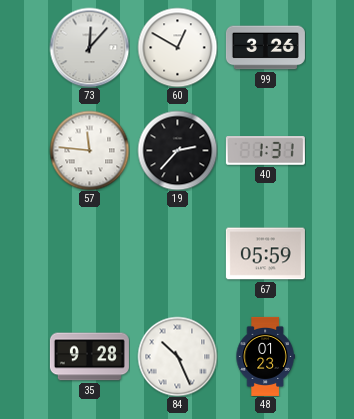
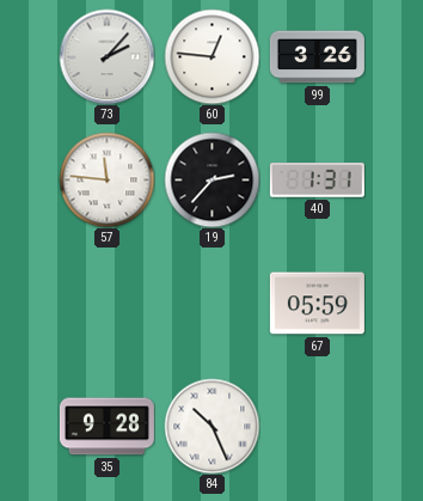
73: 12:07 -> 2:07
60: 12:50 -> 12:46
48: 01:23 -> none
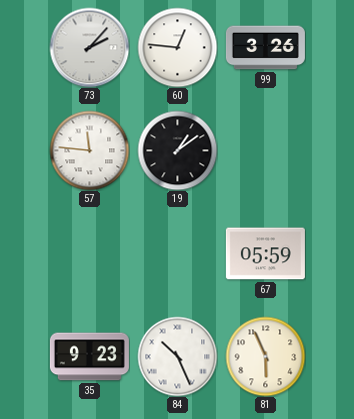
19: 2:37 -> 1:09
40: 1:31 -> none
35: 9:28 -> 9:23
81: none -> 5:56
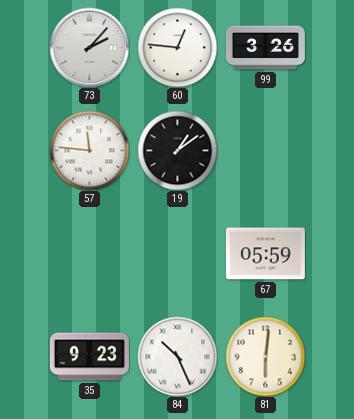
81: 5:56 -> 6:01
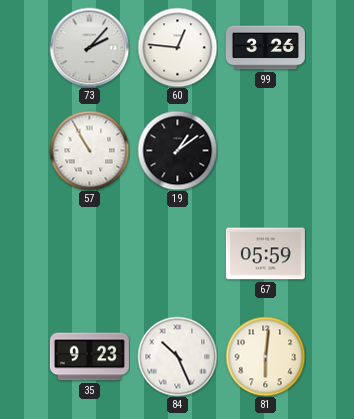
57: 11:46 -> 10:55
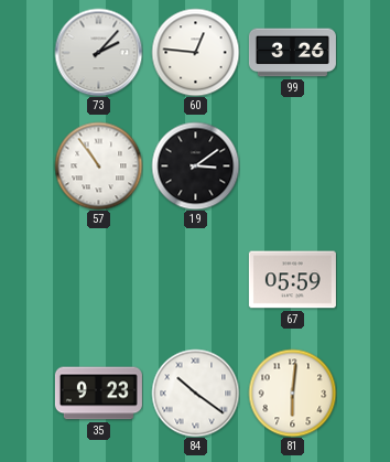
57: 10:55 -> 10:54
19: 1:09 -> 3:09
84: 10:26 -> 10:21
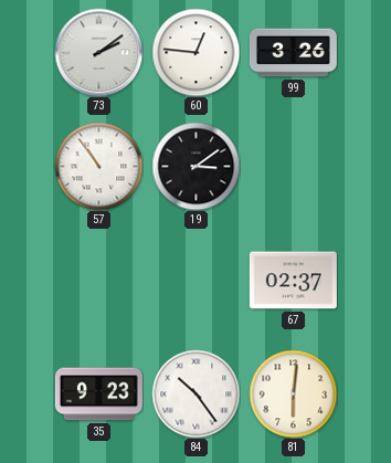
73: 2:07 -> 2:09
67: 05:59 -> 02:37
84: 10:21 -> 10:24
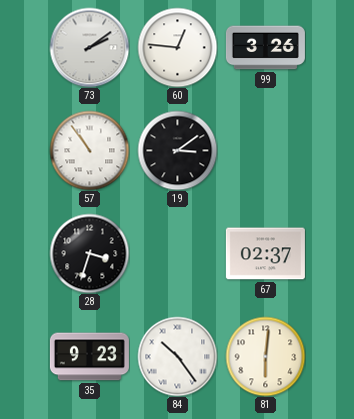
28: none -> 3:33
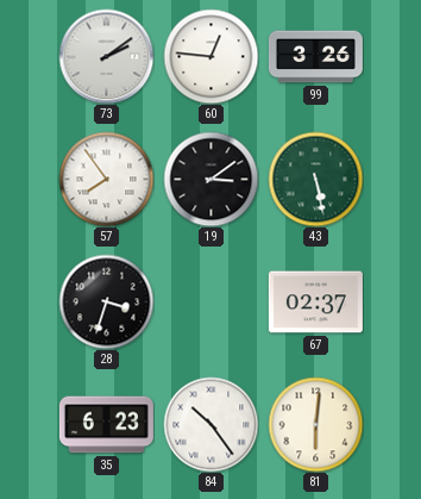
57: 10:54 -> 7:54
43: none -> 5:28
35: 9:23 -> 6:23
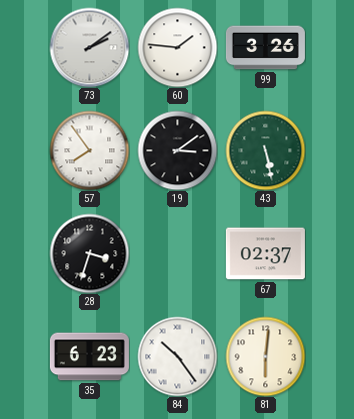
60: 12:46 -> 1:46
